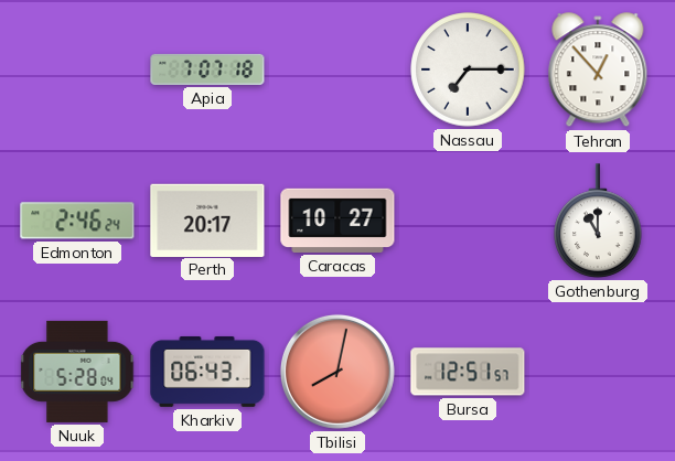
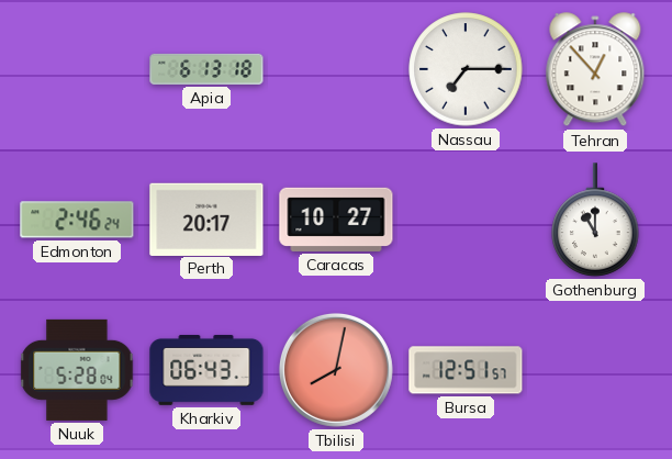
Apia: 7:07 -> 6:13
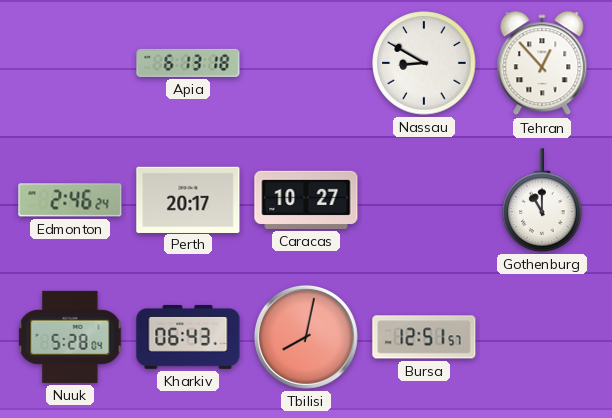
Nassau: 7:15 -> 8:50
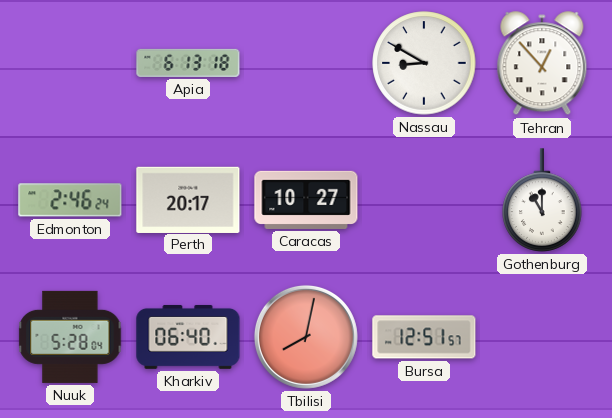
Kharkiv: 06:43 -> 06:40
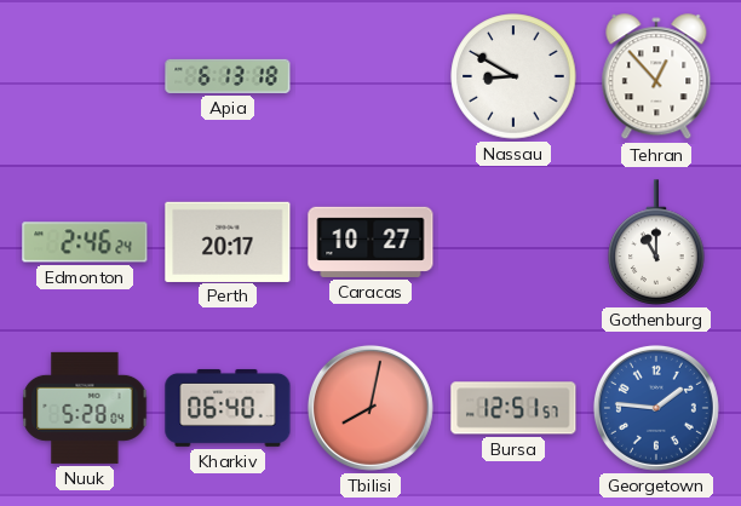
Georgetown: none -> 1:46
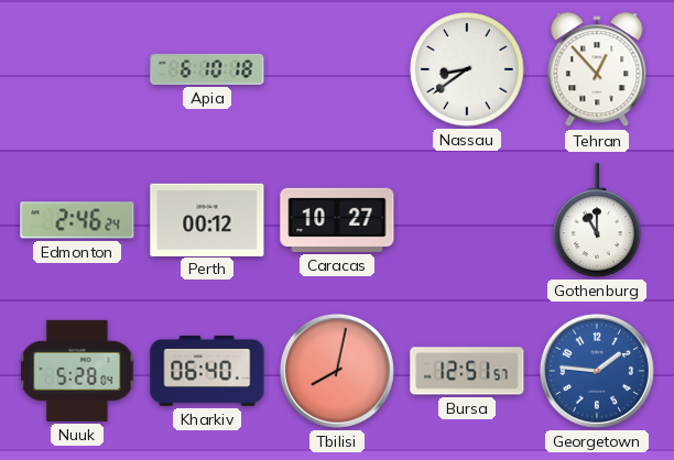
Apia: 6:13 -> 6:10
Nassau: 8:50 -> 8:39
Perth: 20:17 -> 00:12
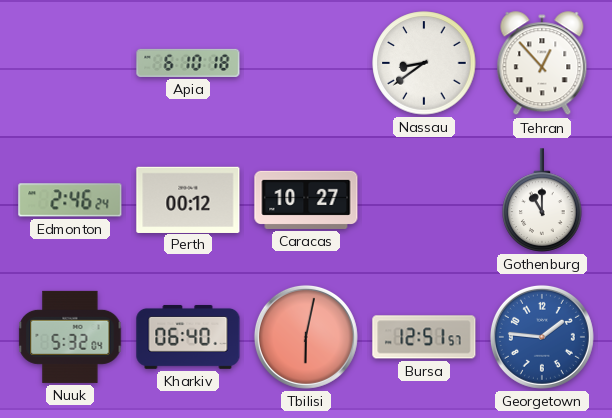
Nuuk: 5:28 -> 5:32
Tbilisi: 8:02 -> 6:02
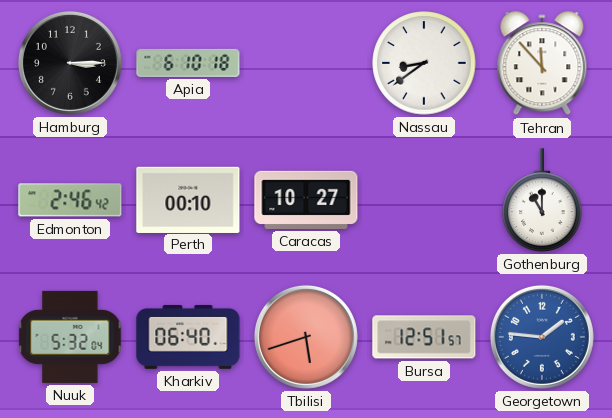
Hamburg: none -> 3:15
Tehran: 12:53 -> 11:53
Edmonton: 2:46:24 -> 2:46:42
Perth: 00:12 -> 00:10
Tbilisi: 6:02 -> 5:42
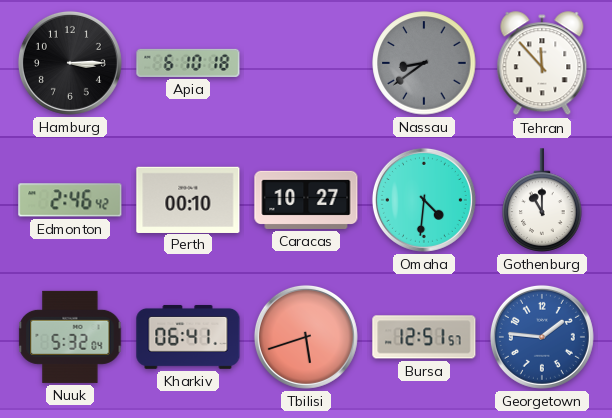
Nassau dial: white -> grey
Omaha: none -> 4:31
Kharkiv: 06:40 -> 06:41
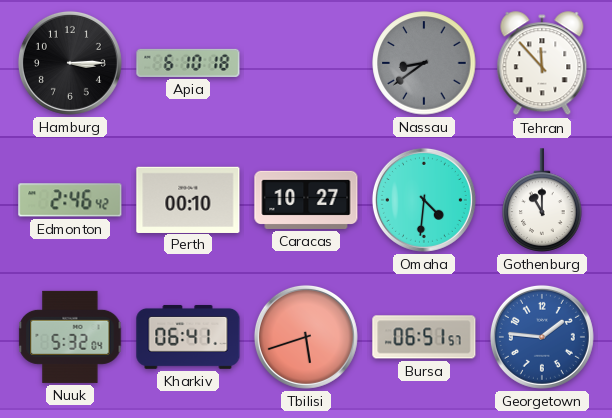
Bursa: 12:51 -> 06:51
